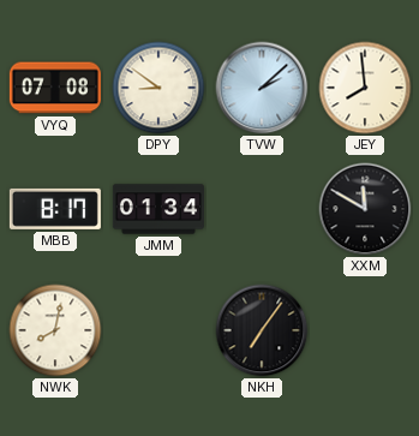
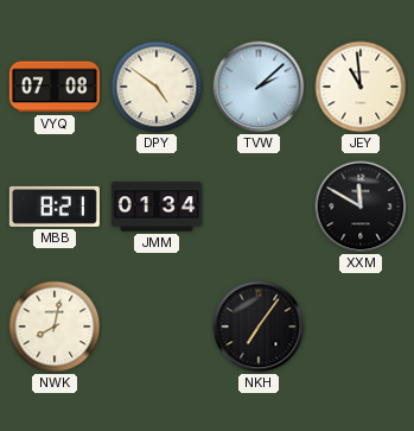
DPY: 8:51 -> 4:51
JEY: 7:59 -> 10:59
MBB: 8:17 -> 8:21
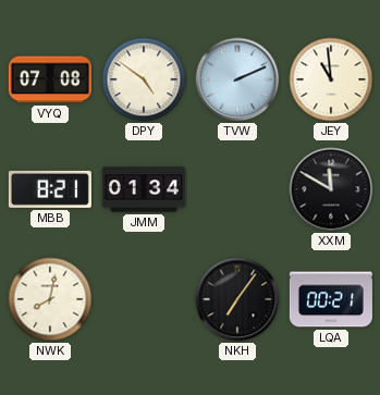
TVW: 2:08 -> 2:11
LQA: none -> 00:21
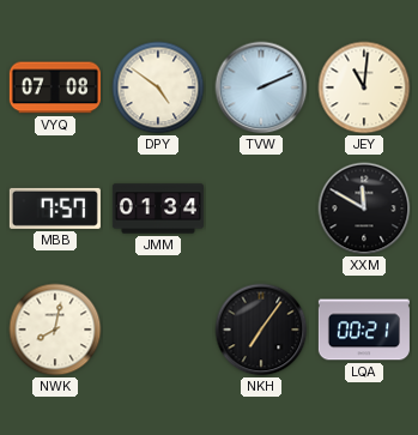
JEY: 10:59 -> 11:01
MBB: 8:21 -> 7:57
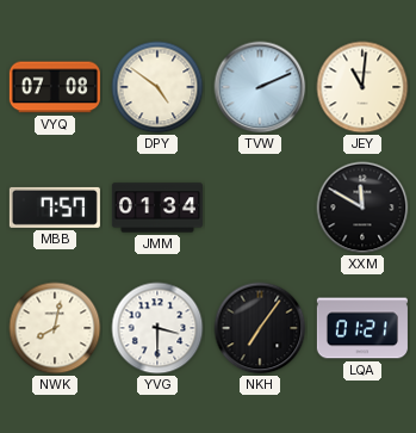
YVG: none -> 3:30
LQA: 00:21 -> 01:21
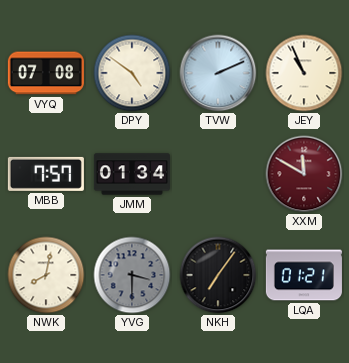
JEY: 11:01 -> 10:56
XXM dial: black -> burgundy
YVG dial: white -> grey
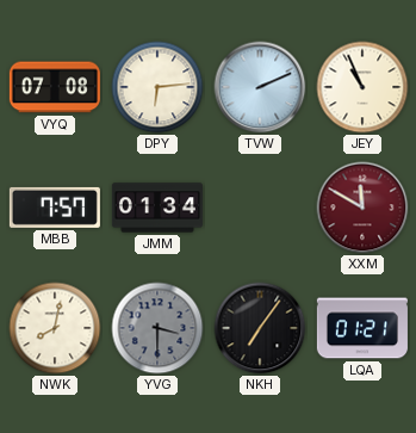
DPY: 4:51 -> 6:14
